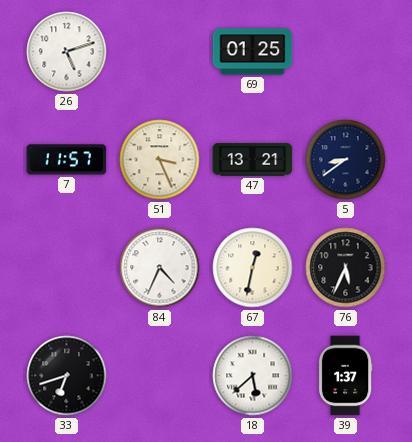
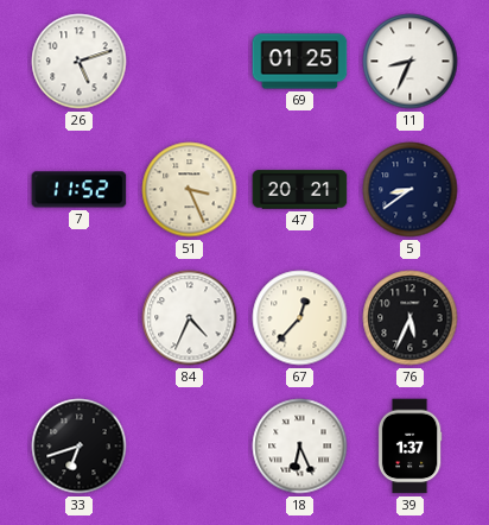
11: none -> 8:34
7: 11:57 -> 11:52
47: 13:21 -> 20:21
67: 12:32 -> 12:37
18: 5:38 -> 6:26
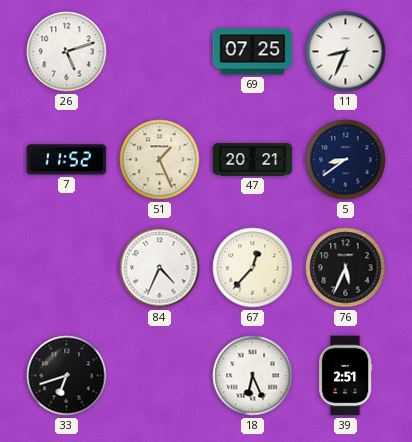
69: 01:25 -> 07:25
51: 3:26 -> 1:26
39: 1:37 -> 2:51
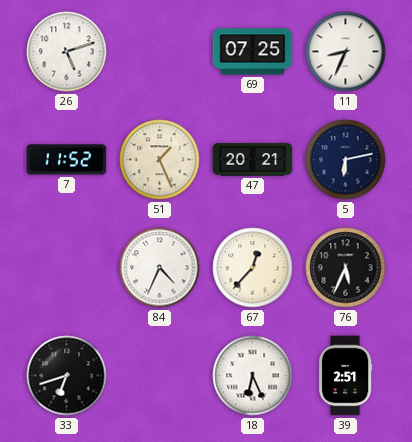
5: 8:39 -> 6:13
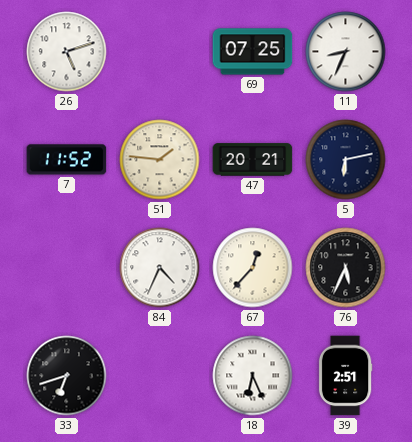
51: 1:26 -> 1:46
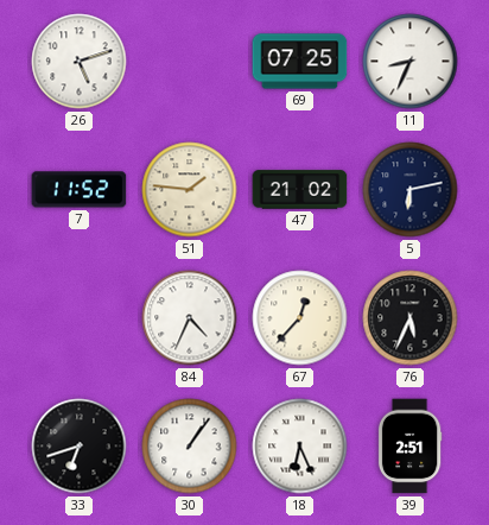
47: 20:21 -> 21:02
30: none -> 1:06
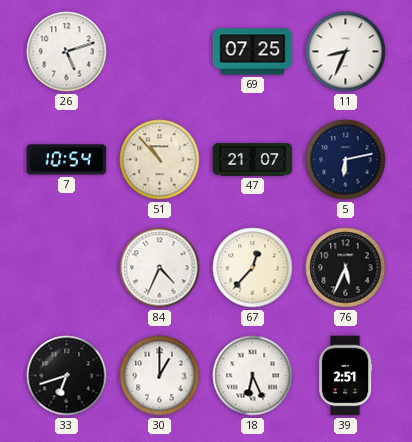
7: 11:52 -> 10:54
51: 1:46 -> 10:53
47: 21:02 -> 21:07
30: 1:06 -> 1:00
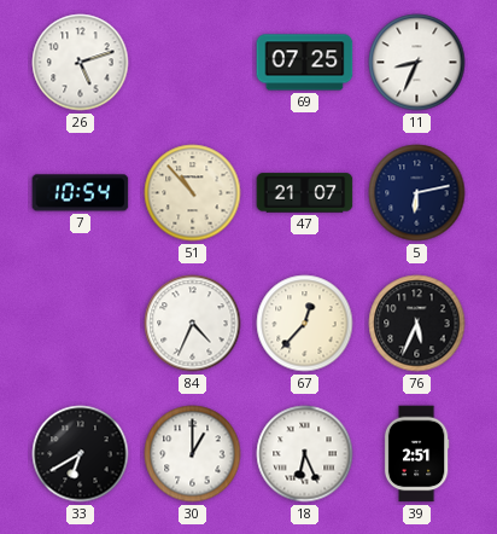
33: 6:42 -> 6:40
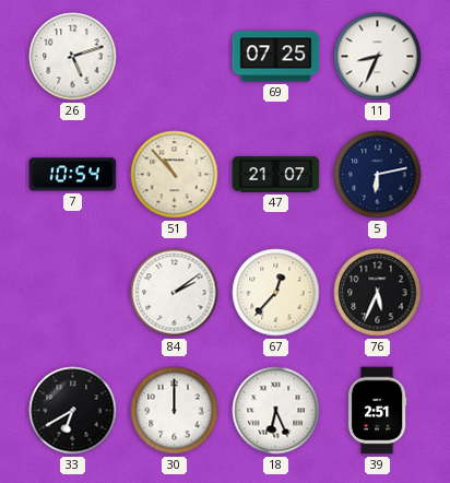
84: 4:34 -> 2:09
30: 1:00 -> 12:00
